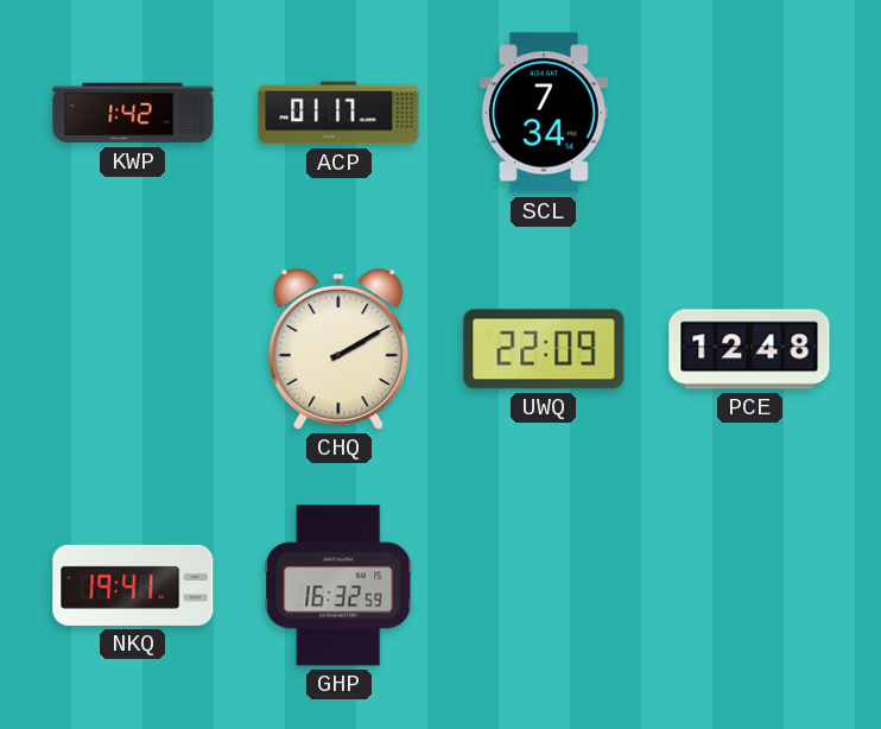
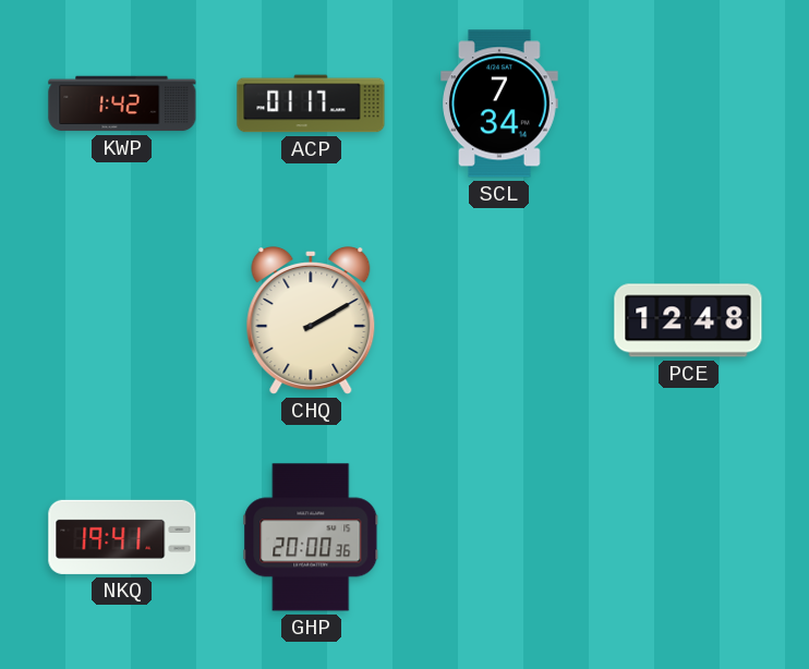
UWQ: 22:09 -> none
GHP: 16:32 -> 20:00
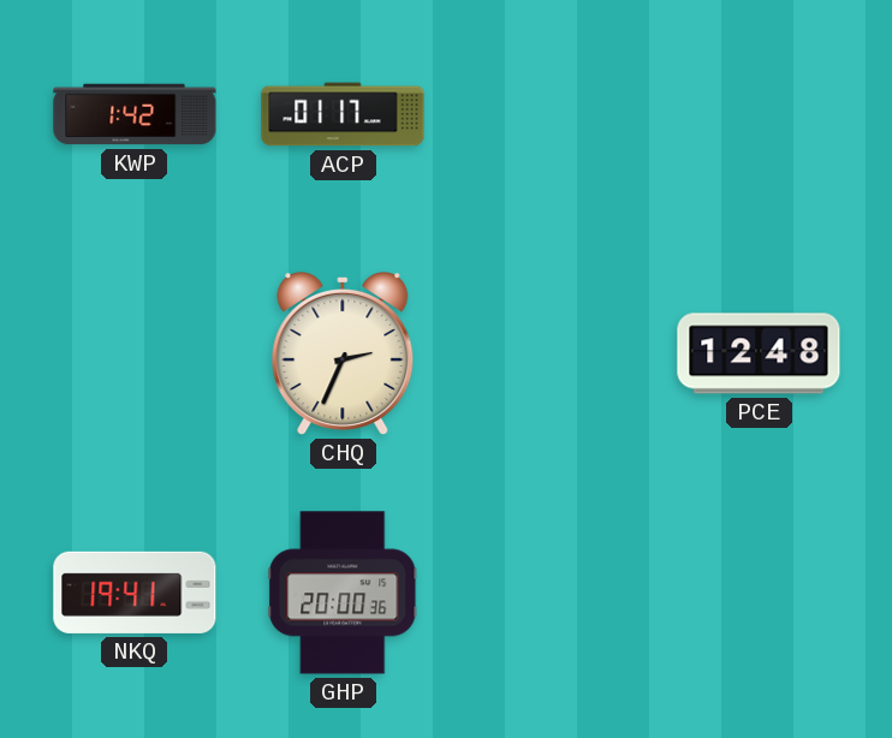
SCL: 7:34 -> none
CHQ: 2:10 -> 2:34
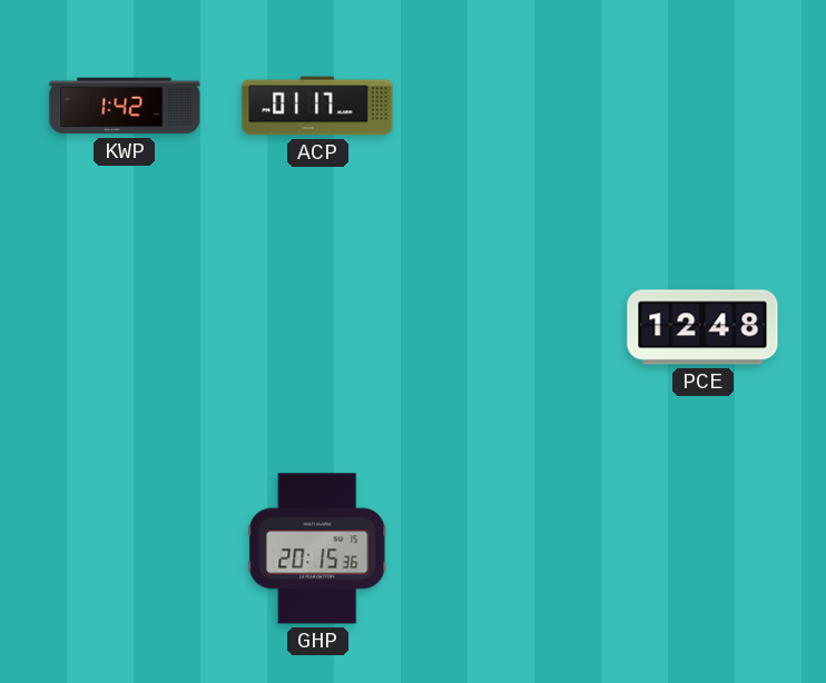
CHQ: 2:34 -> none
NKQ: 19:41 -> none
GHP: 20:00 -> 20:15
